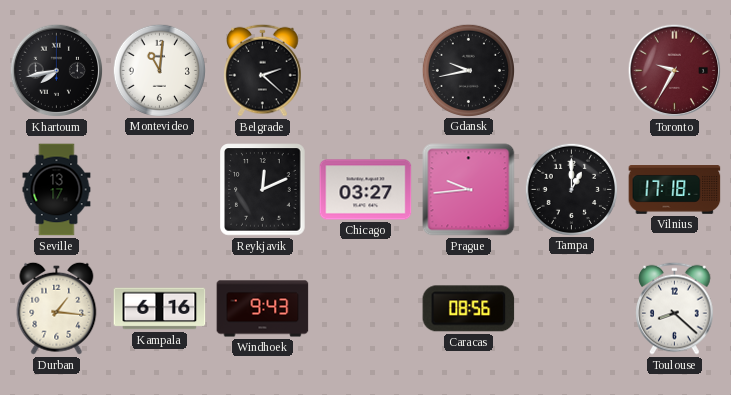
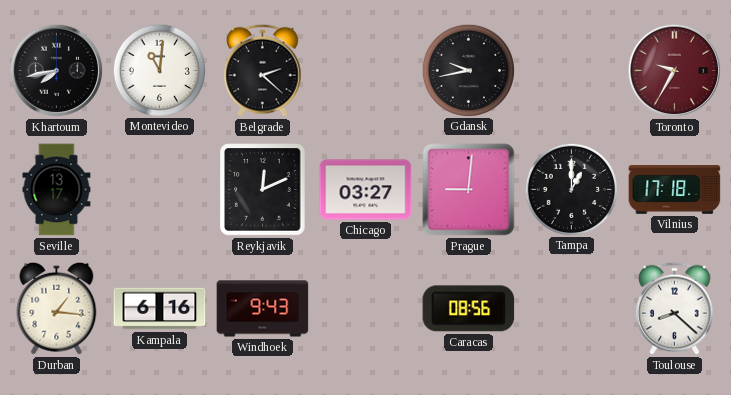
Prague: 9:44 -> 9:01
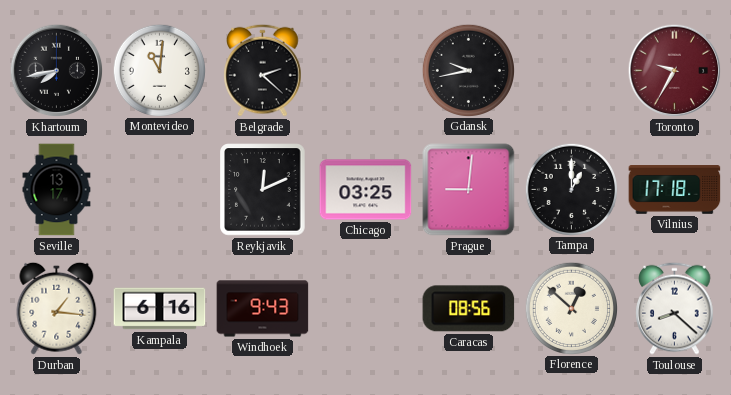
Chicago: 03:27 -> 03:25
Florence: none -> 12:52
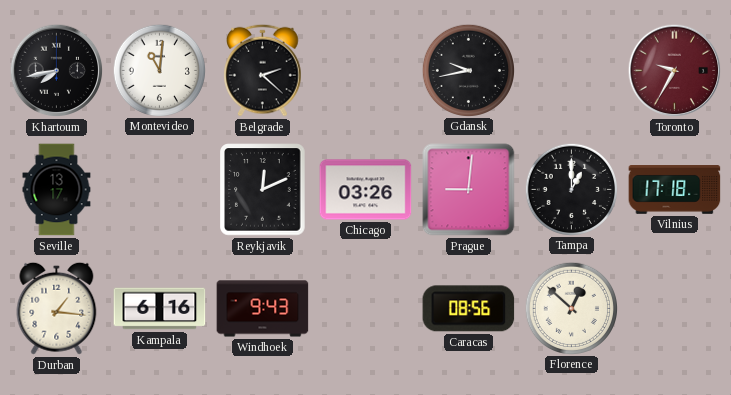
Chicago: 03:25 -> 03:26
Toulouse: 8:22 -> none
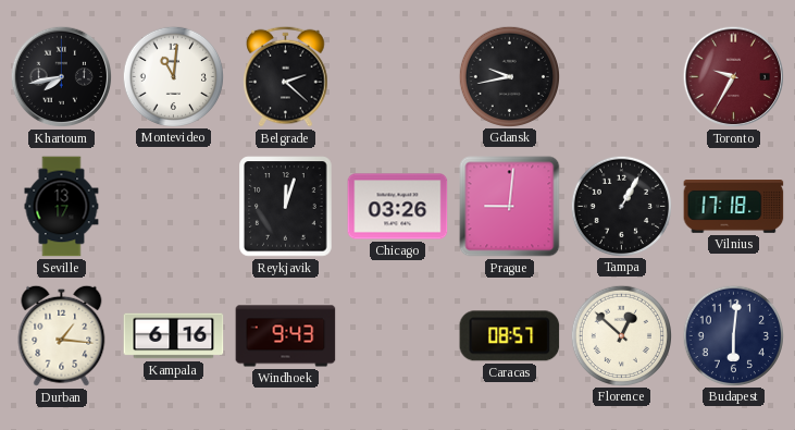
Reykjavik: 12:11 -> 12:03
Tampa: 1:00 -> 1:05
Caracas: 08:56 -> 08:57
Budapest: none -> 6:01
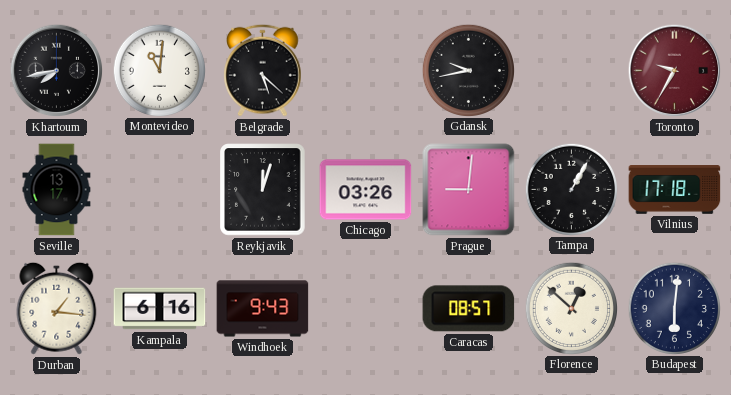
Belgrade: 2:22 -> 5:22
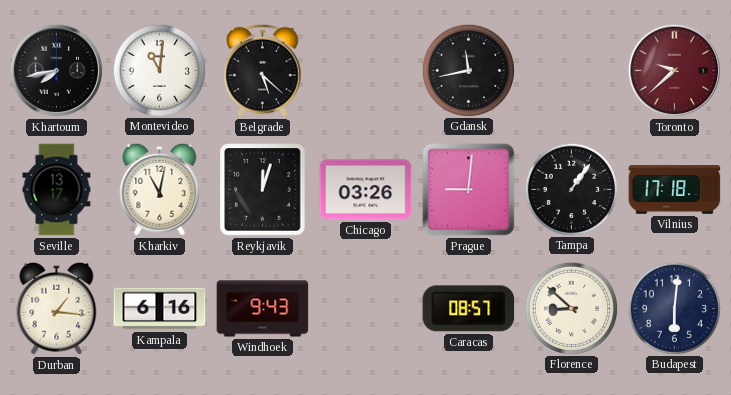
Gdansk: 9:43 -> 11:43
Toronto: 9:35 -> 9:38
Kharkiv: none -> 11:02
Tampa: 1:05 -> 1:06
Florence: 12:52 -> 8:52
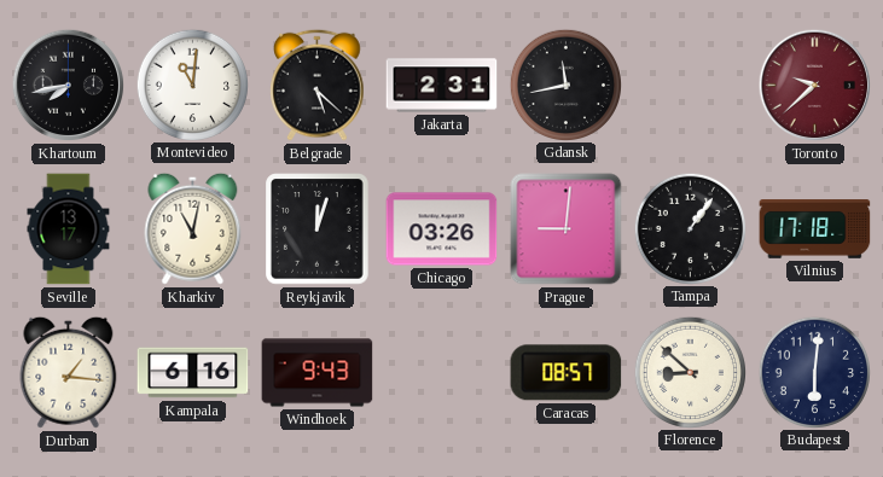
Jakarta: none -> 2:31
